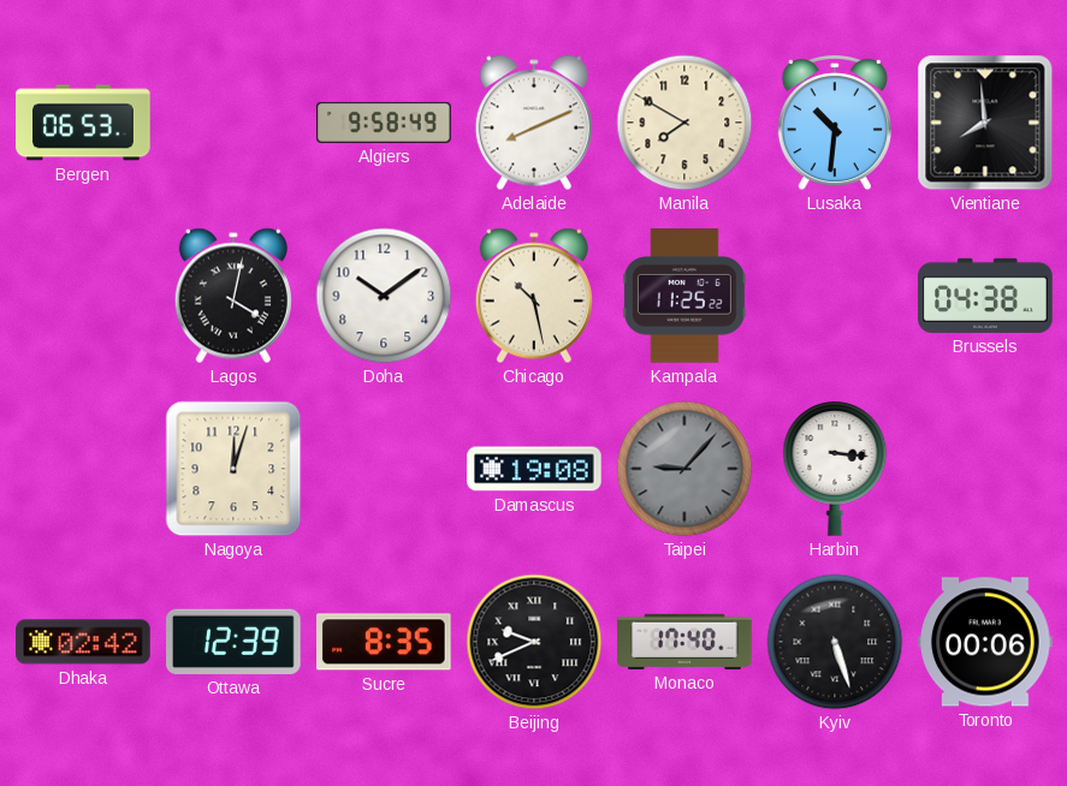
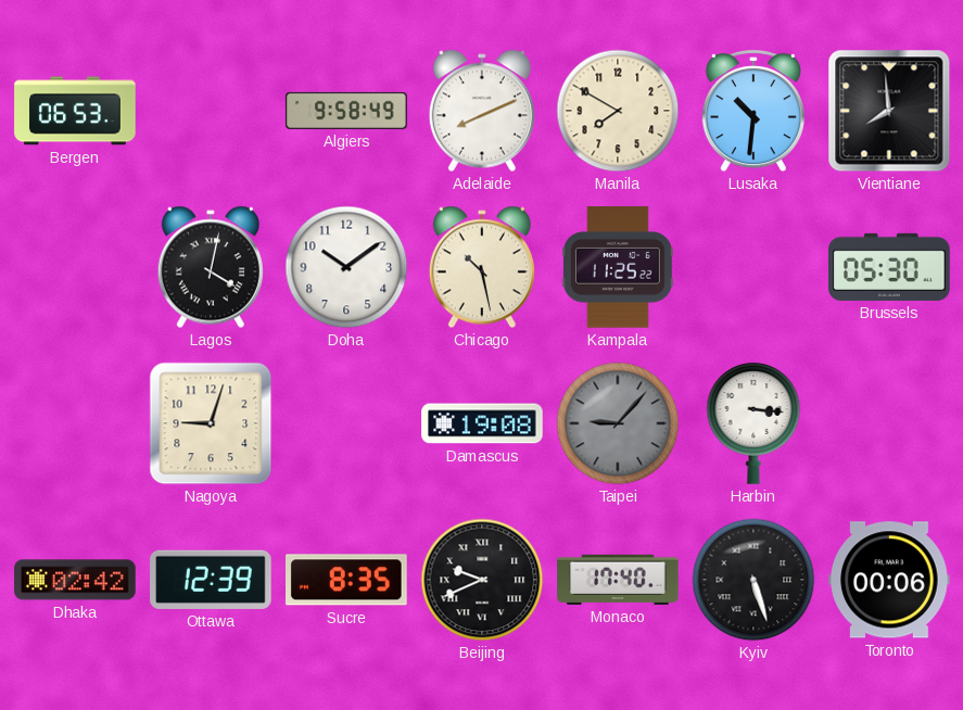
Brussels: 04:38 -> 05:30
Nagoya: 12:03 -> 9:03
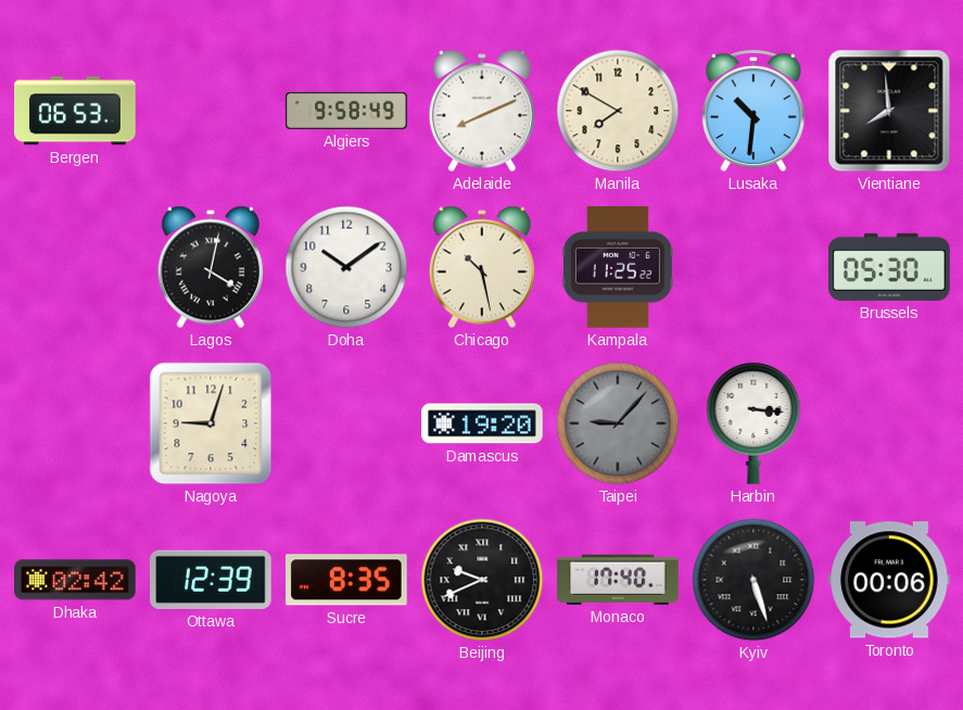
Damascus: 19:08 -> 19:20
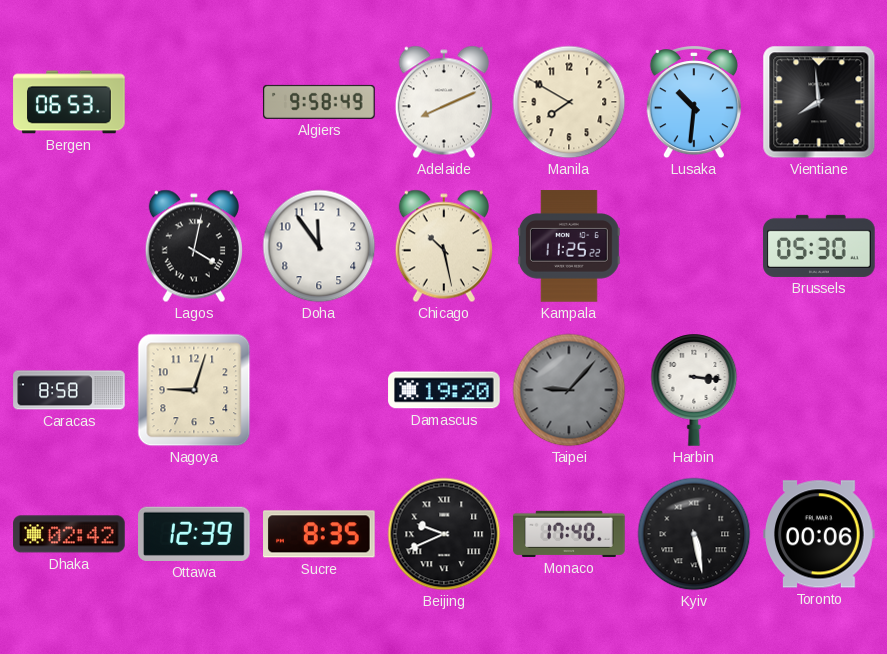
Doha: 10:09 -> 11:54
Caracas: none -> 8:58
Kyiv: 5:27 -> 5:28
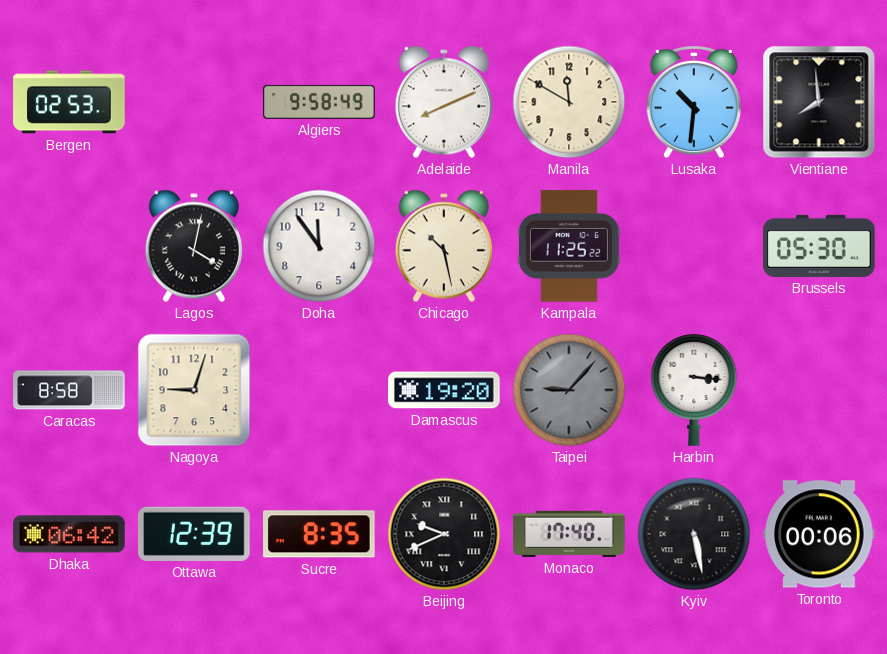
Bergen: 06:53 -> 02:53
Manila: 7:50 -> 11:50
Dhaka: 02:42 -> 06:42
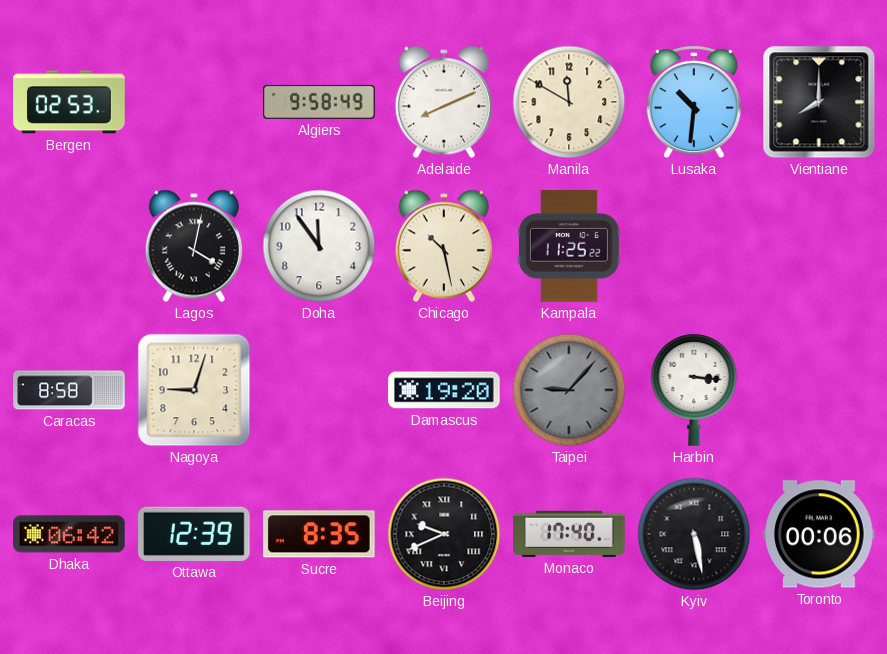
Vientiane: 7:59 -> 8:00
Brussels: 05:30 -> none
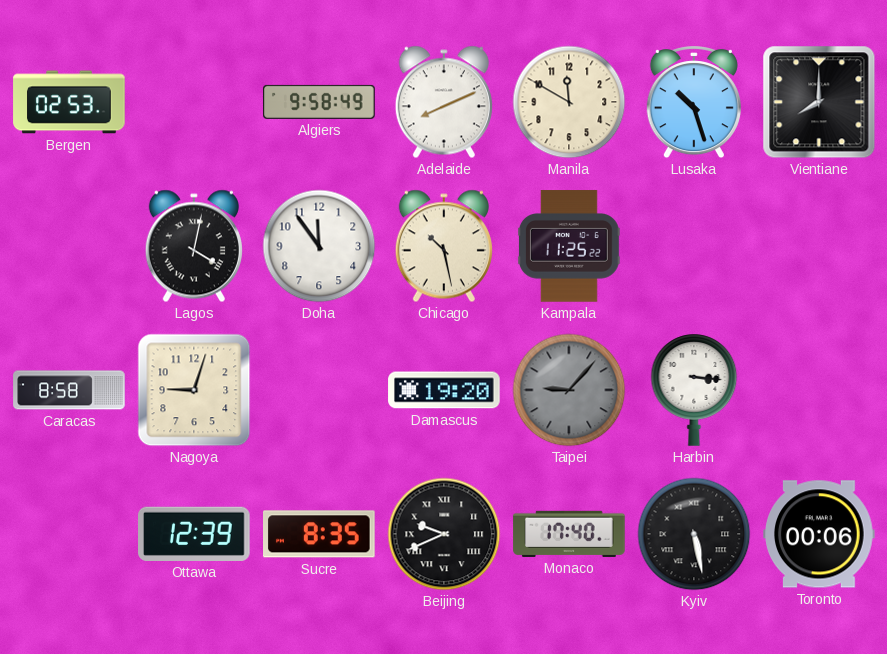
Lusaka: 10:31 -> 10:27
Dhaka: 06:42 -> none
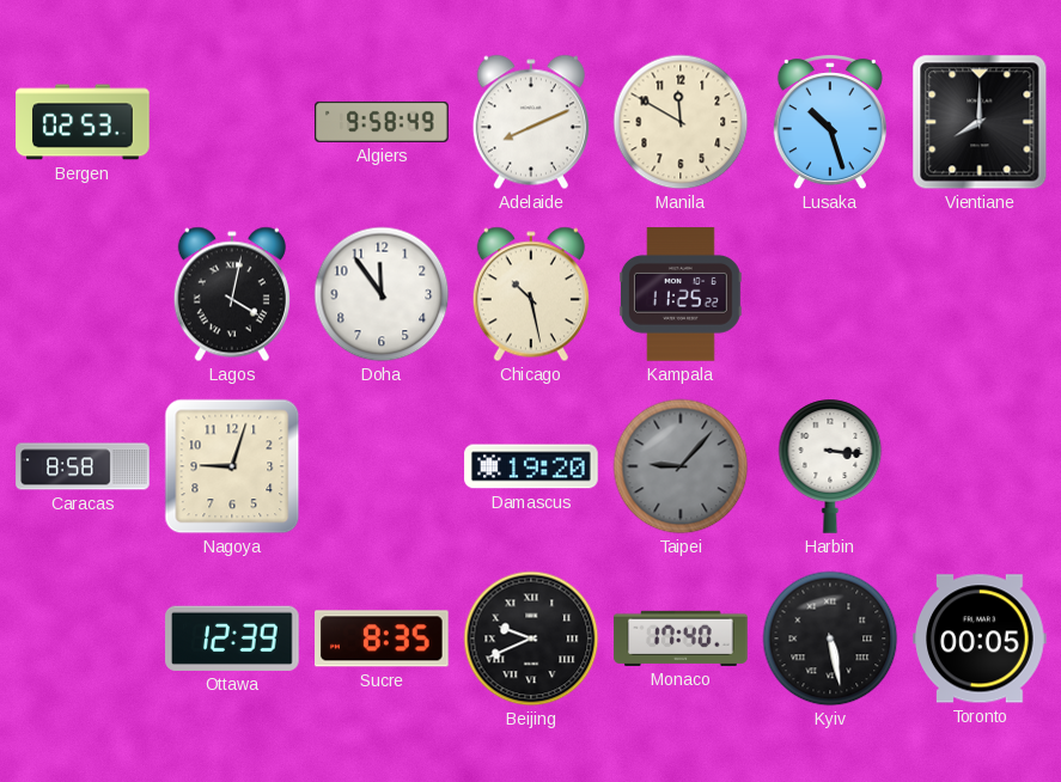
Toronto: 00:06 -> 00:05
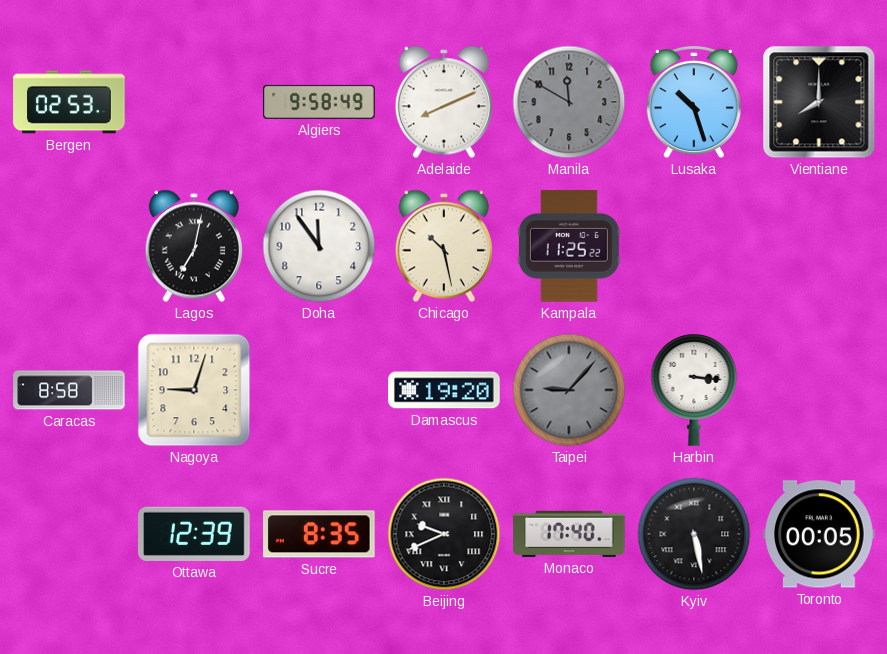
Manila dial: cream -> grey
Lagos: 4:02 -> 7:02
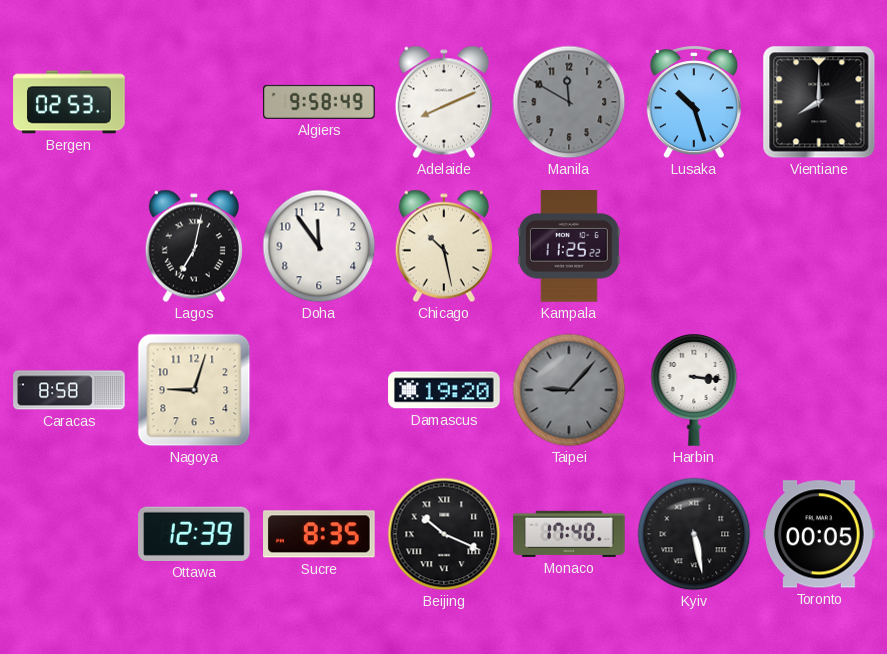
Beijing: 9:41 -> 10:19
